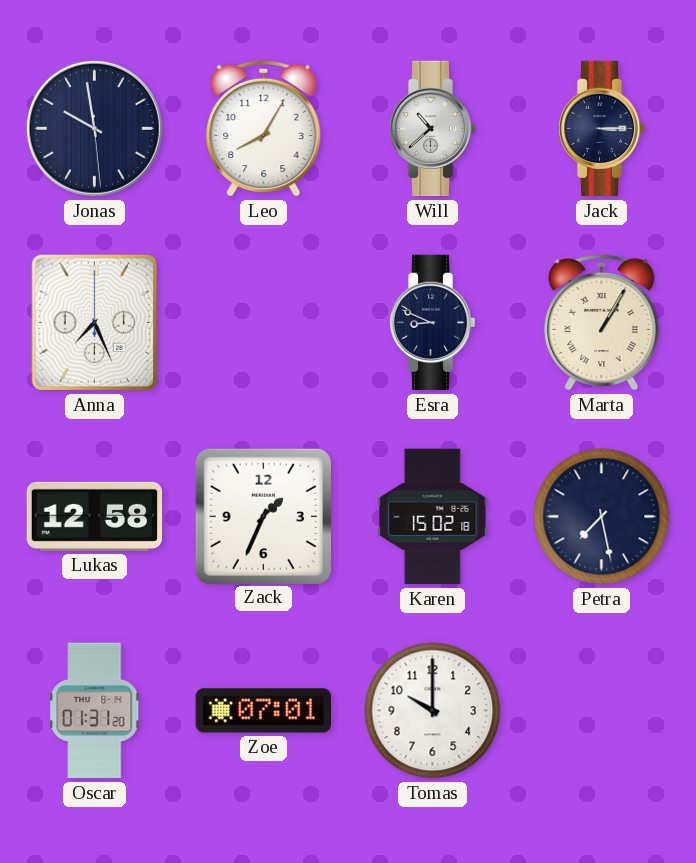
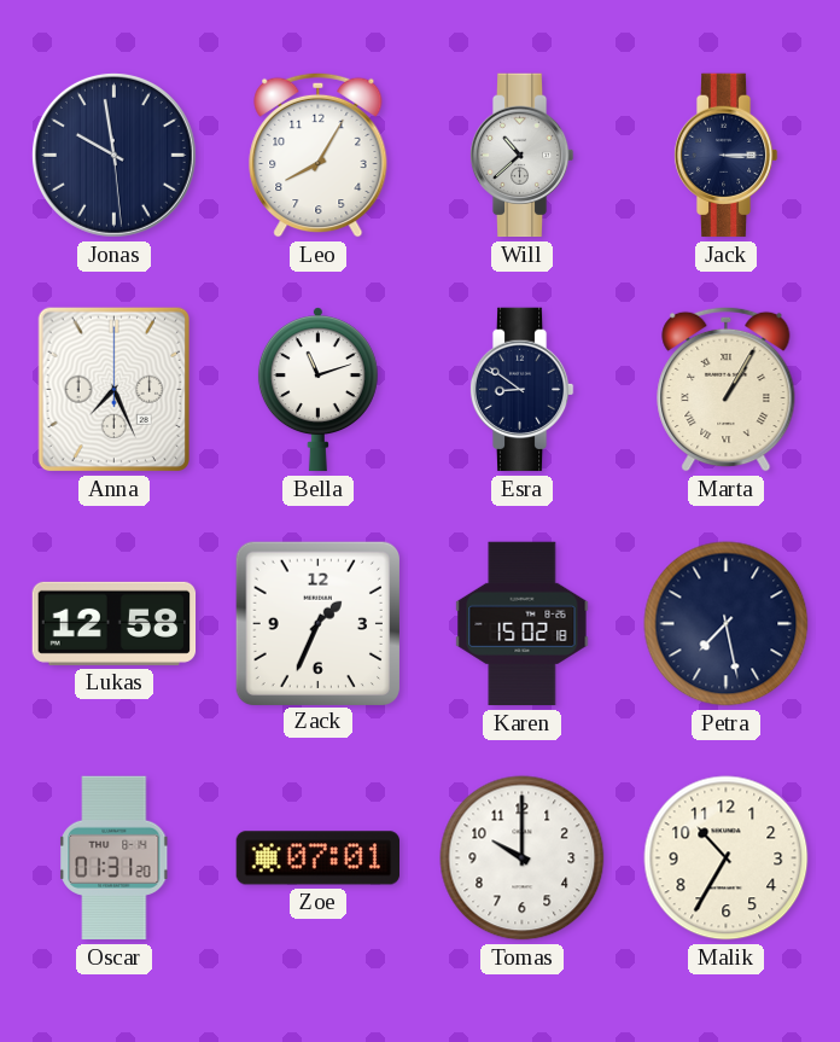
Bella: none -> 11:12
Esra: 8:49 -> 8:51
Malik: none -> 10:35
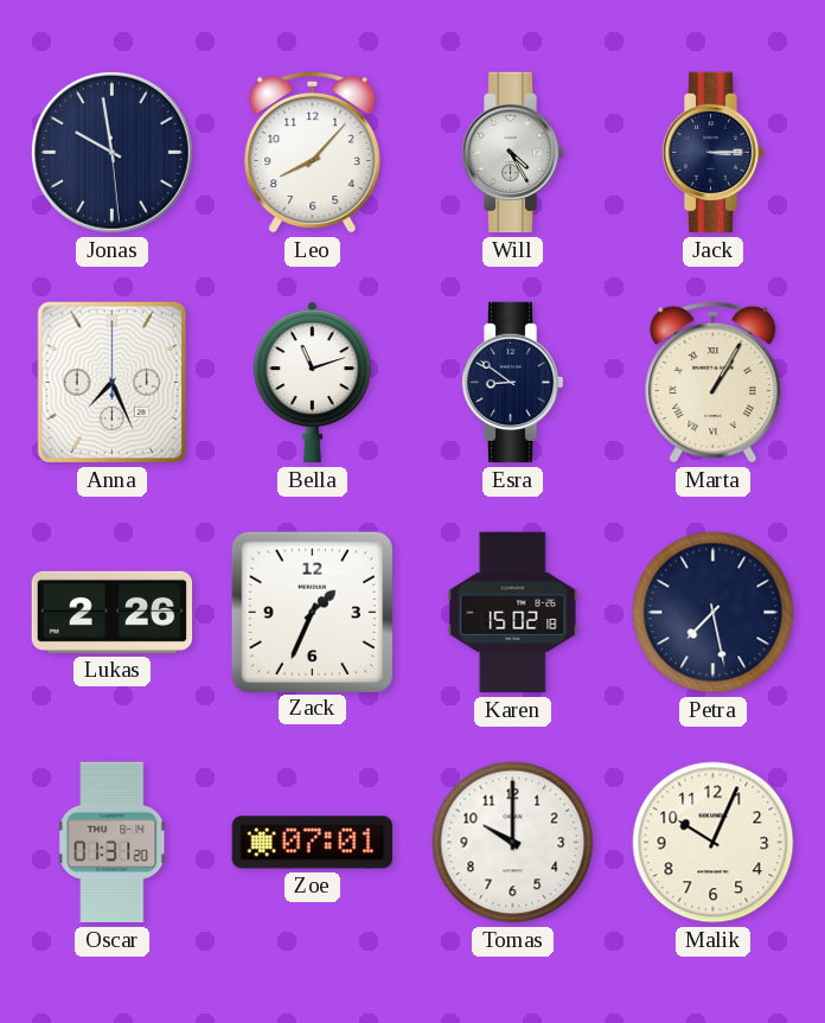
Leo: 8:05 -> 8:07
Will: 10:38 -> 4:25
Lukas: 12:58 -> 2:26
Malik: 10:35 -> 10:04
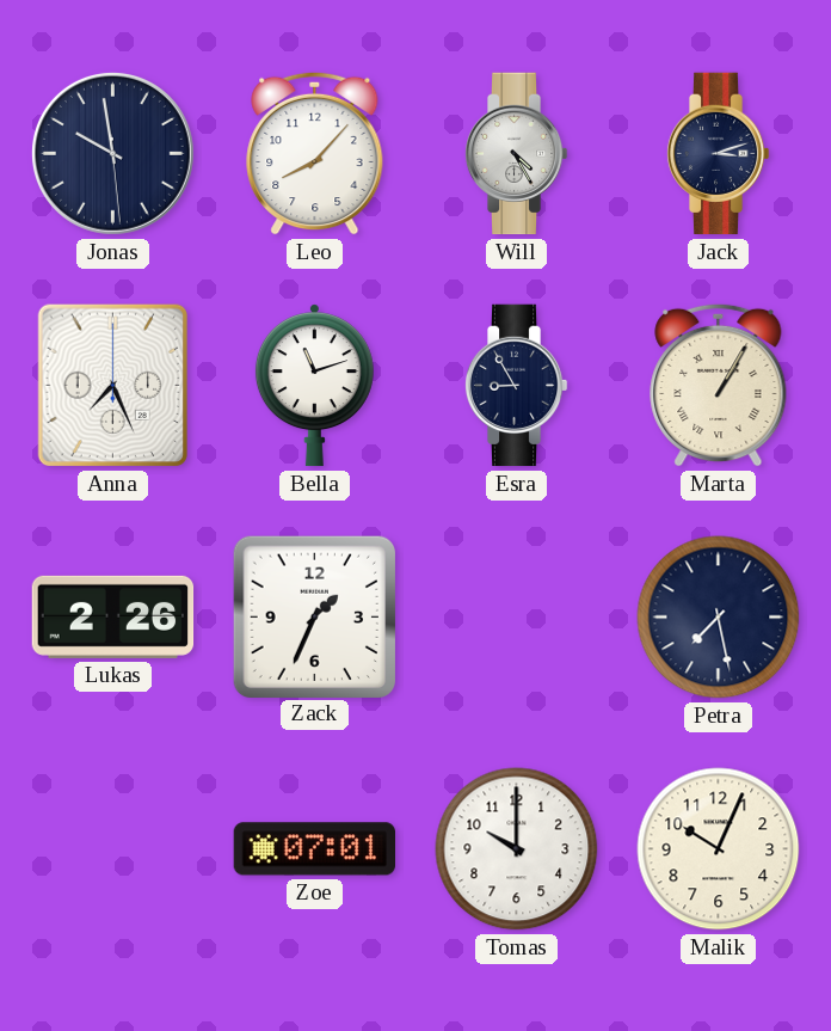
Jack: 3:15 -> 3:12
Esra: 8:51 -> 8:55
Karen: 15:02 -> none
Oscar: 01:31 -> none
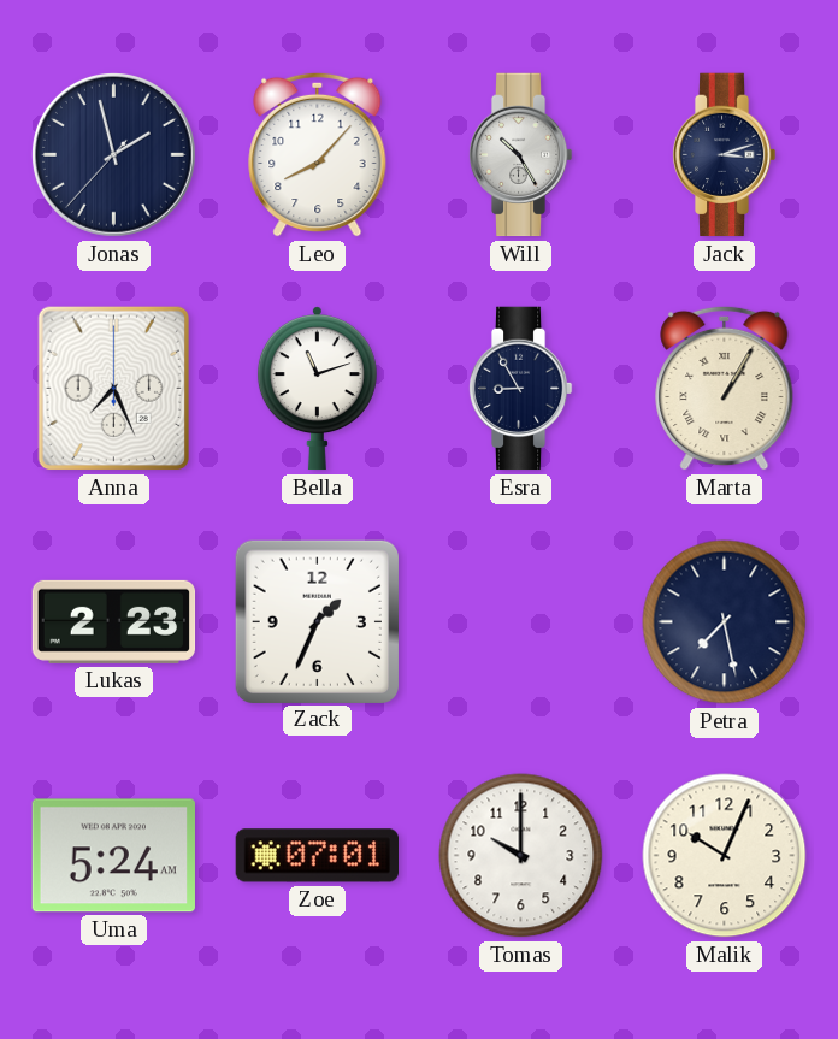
Jonas: 9:58 -> 1:57
Will: 4:25 -> 10:25
Lukas: 2:26 -> 2:23
Uma: none -> 5:24
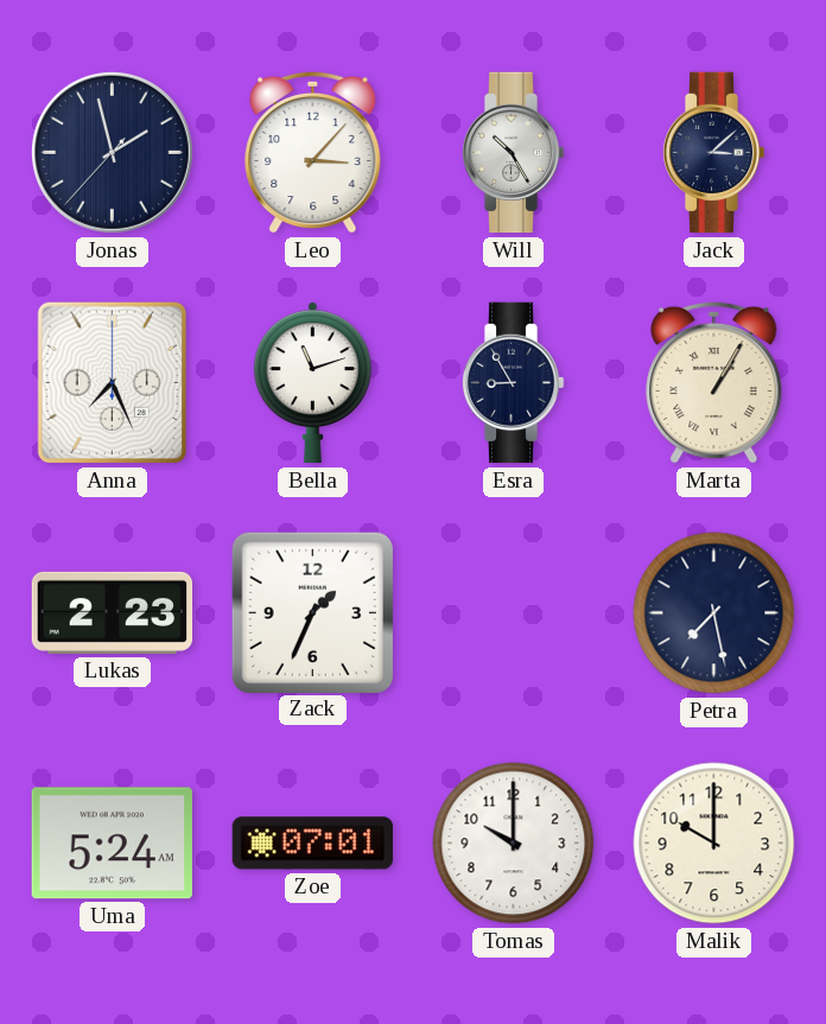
Leo: 8:07 -> 3:07
Jack: 3:12 -> 3:08
Malik: 10:04 -> 10:00
